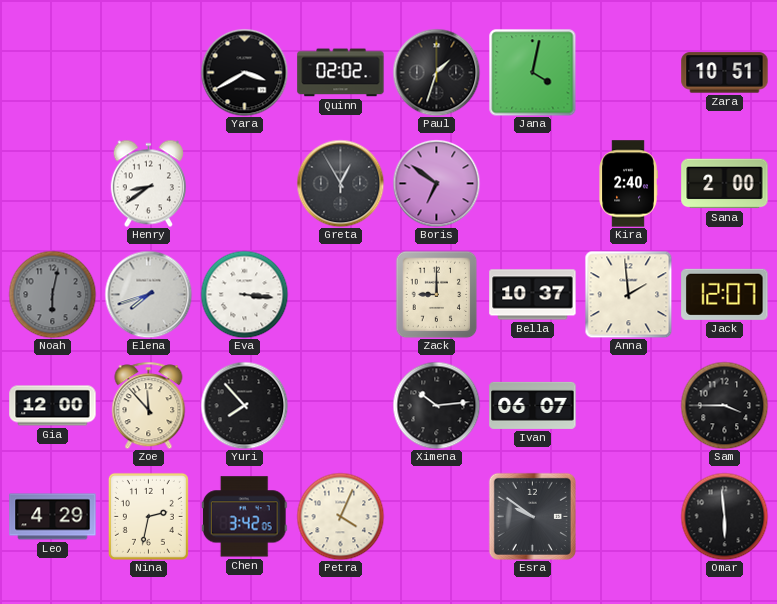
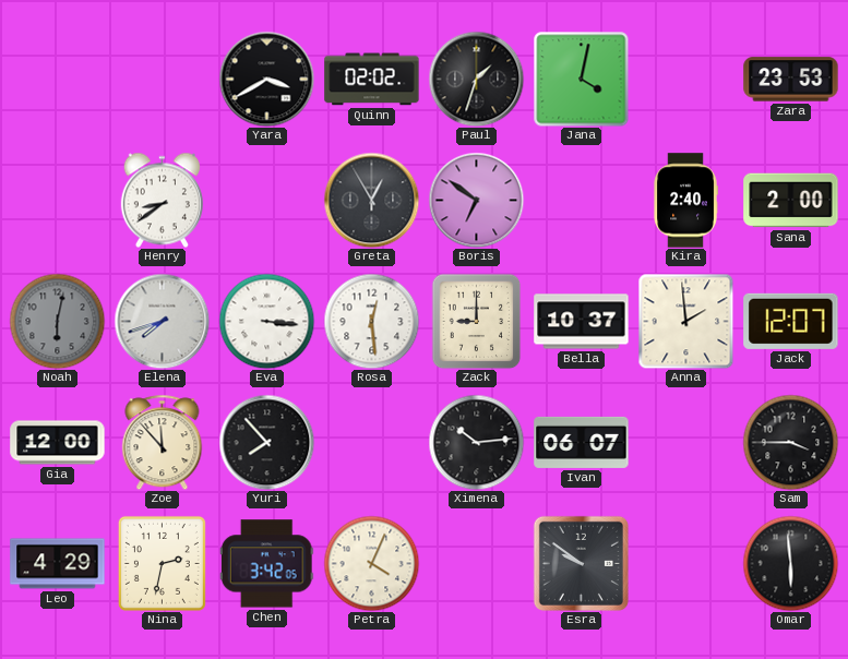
Zara: 10:51 -> 23:53
Rosa: none -> 12:29
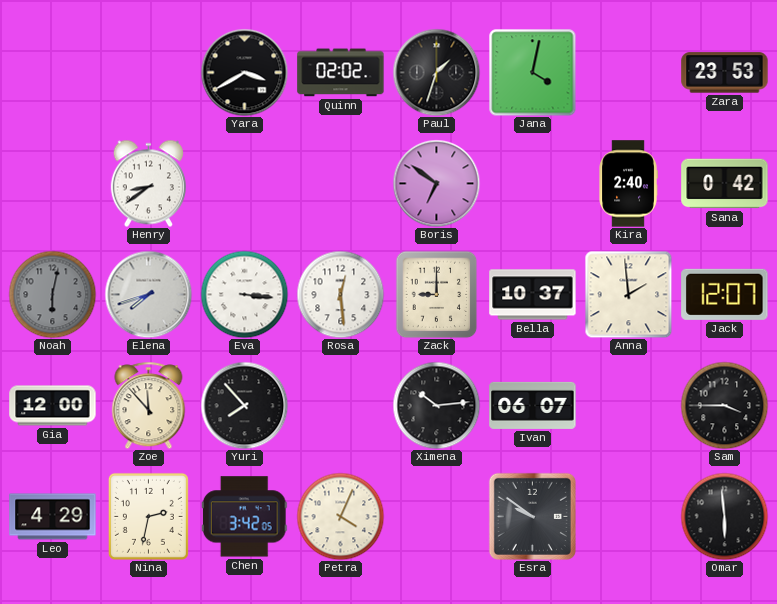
Greta: 12:55 -> none
Sana: 2:00 -> 0:42
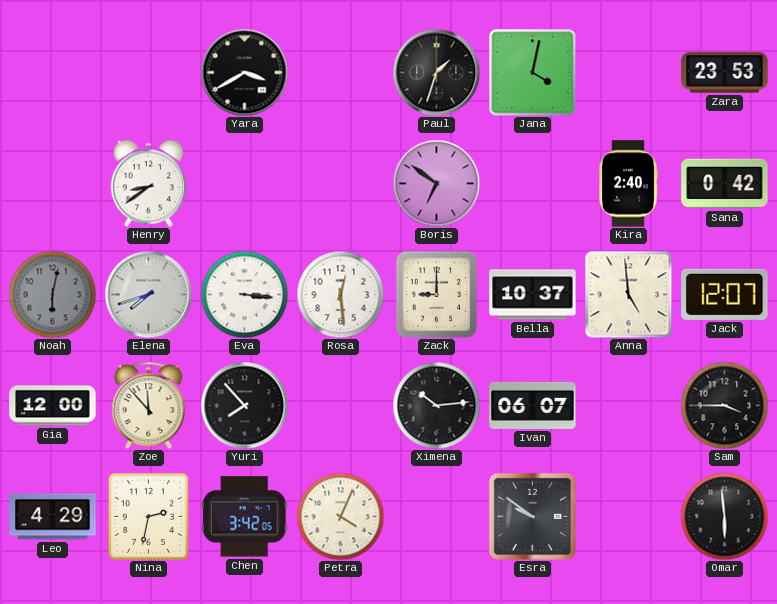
Quinn: 02:02 -> none
Anna: 1:59 -> 4:59
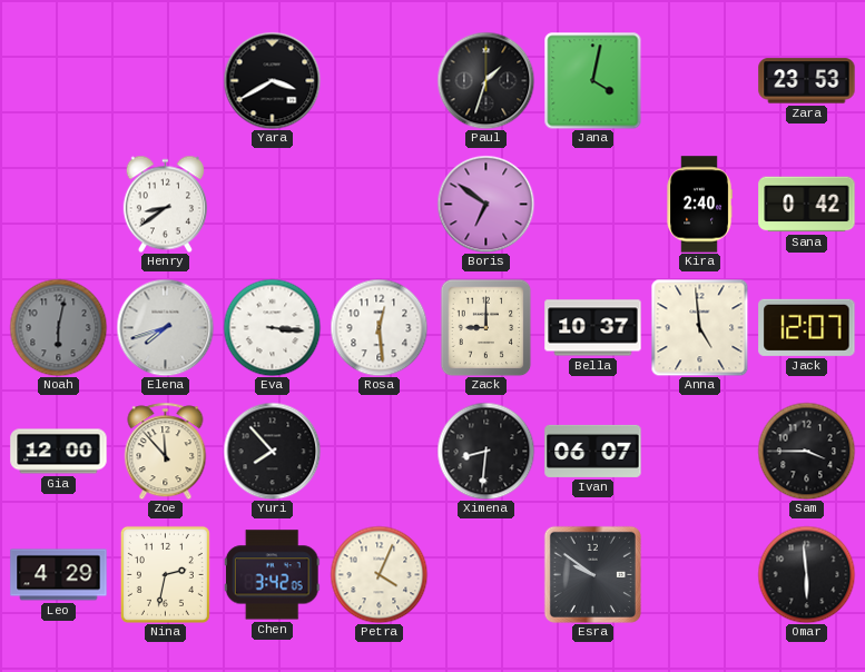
Ximena: 10:14 -> 8:31
